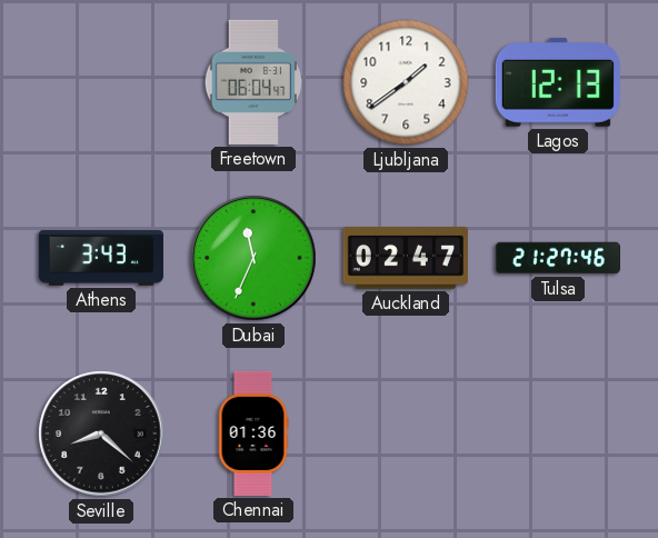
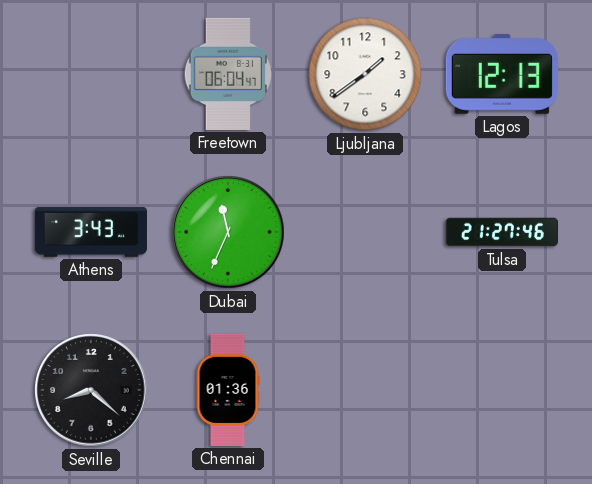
Auckland: 02:47 -> none
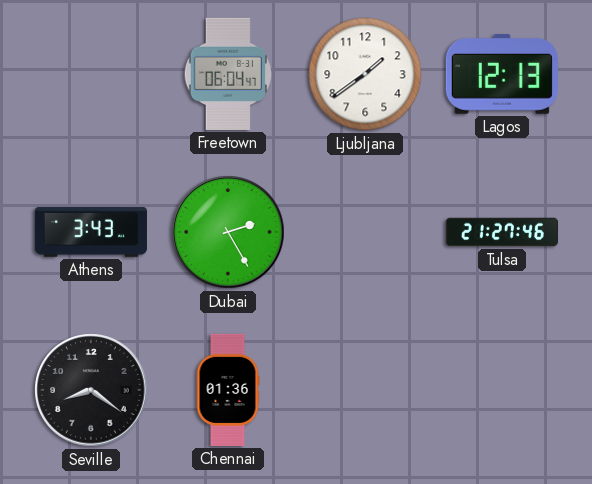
Dubai: 11:34 -> 2:25
Seville: 8:22 -> 8:21
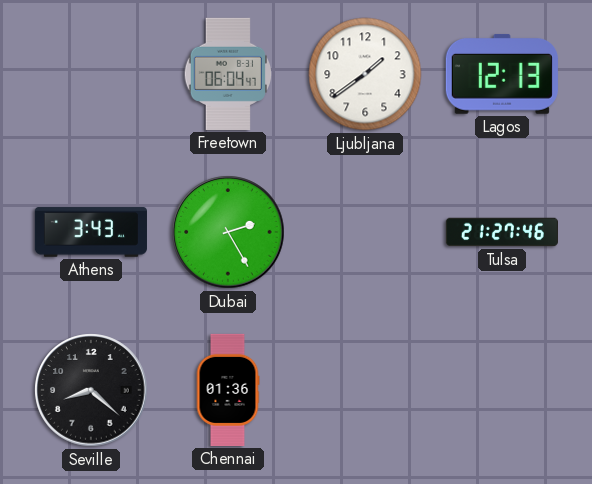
Seville: 8:21 -> 8:22
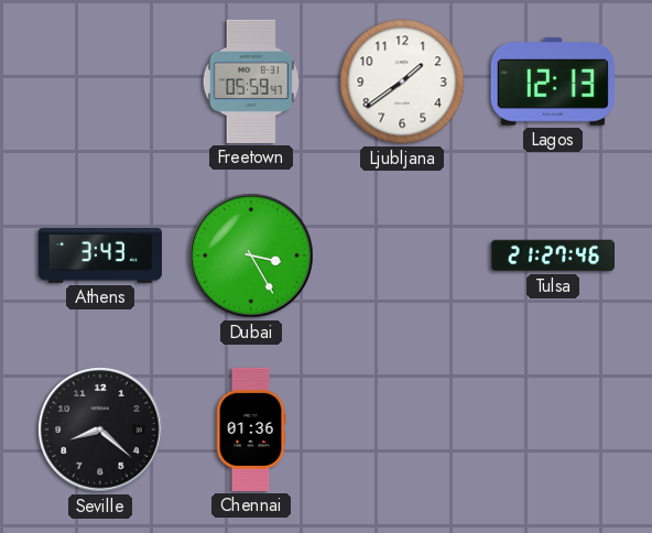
Freetown: 06:04 -> 05:59
Dubai: 2:25 -> 3:25
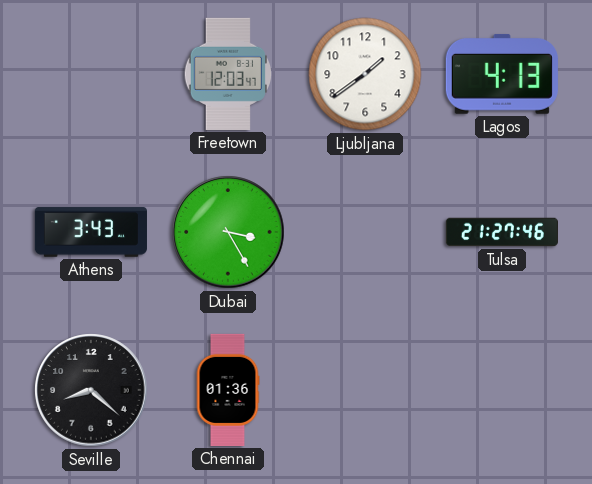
Freetown: 05:59 -> 12:03
Lagos: 12:13 -> 4:13
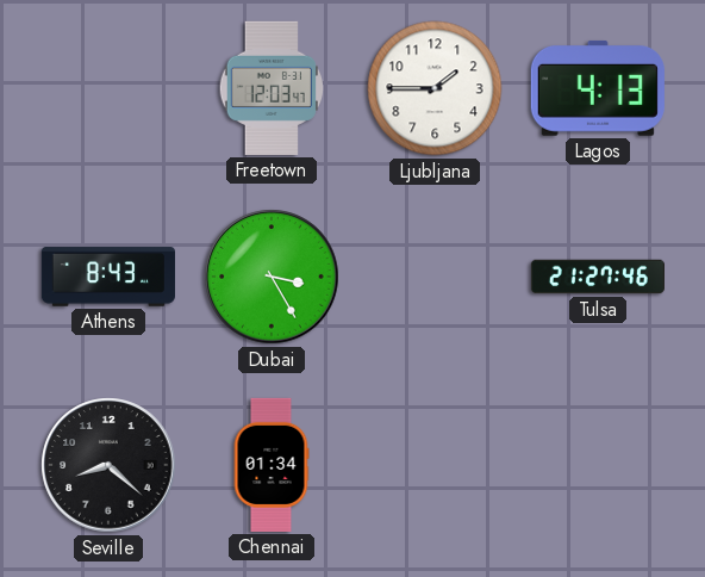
Ljubljana: 1:39 -> 1:45
Athens: 3:43 -> 8:43
Chennai: 01:36 -> 01:34
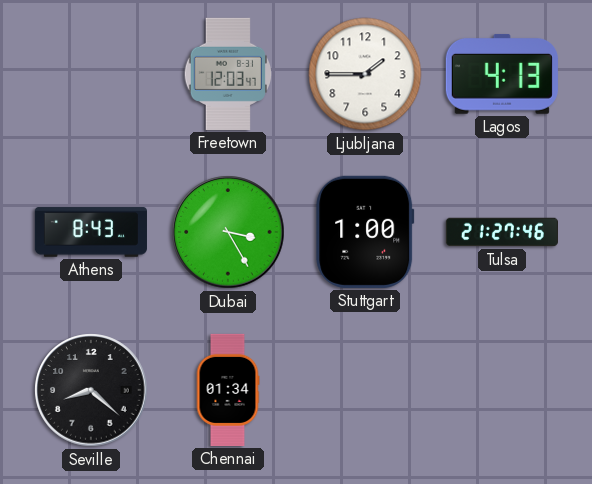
Stuttgart: none -> 1:00
